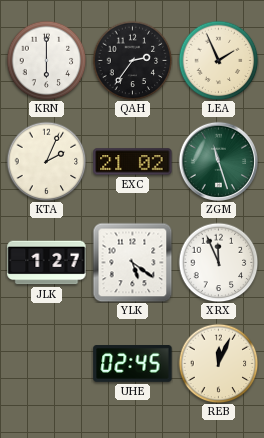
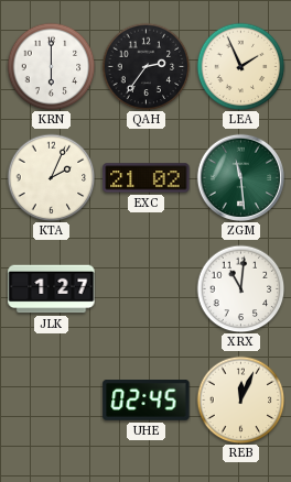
ZGM: 11:27 -> 11:29
YLK: 5:21 -> none
XRX: 11:56 -> 11:01
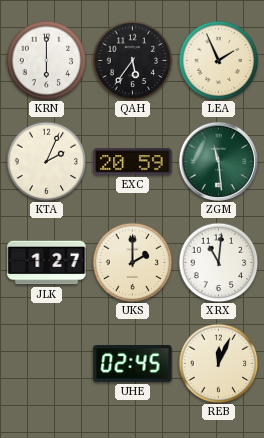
QAH: 2:36 -> 5:36
EXC: 21:02 -> 20:59
UKS: none -> 2:00
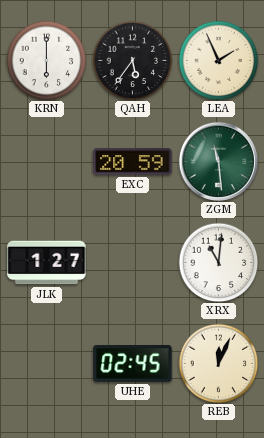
KTA: 2:04 -> none
UKS: 2:00 -> none
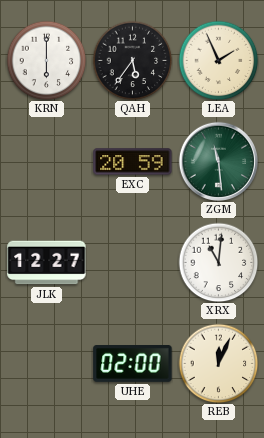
JLK: 1:27 -> 12:27
UHE: 02:45 -> 02:00
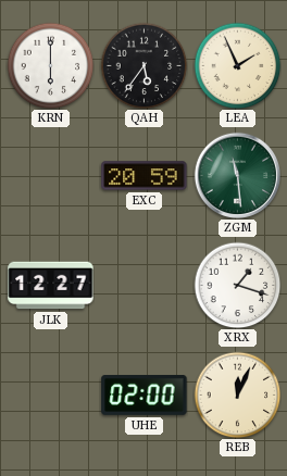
XRX: 11:01 -> 1:18
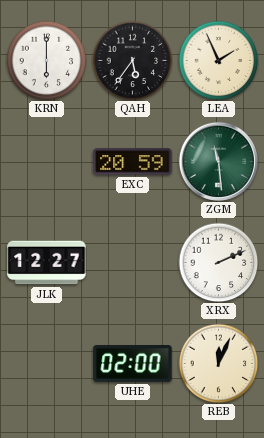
XRX: 1:18 -> 2:11
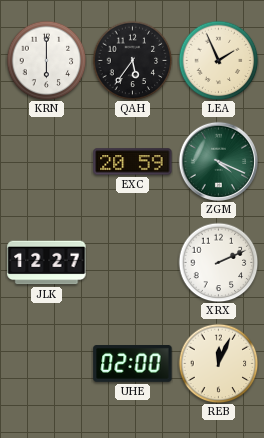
ZGM: 11:29 -> 4:19
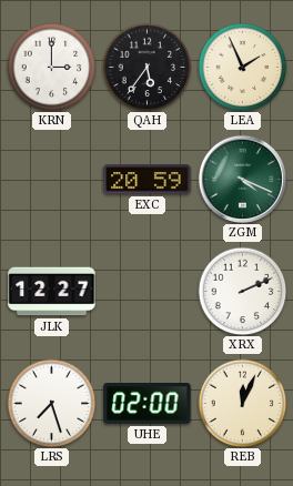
KRN: 6:00 -> 3:00
LRS: none -> 7:27
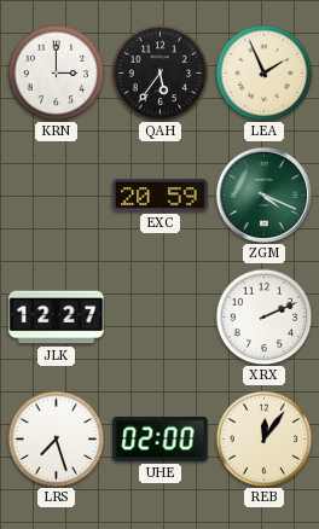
REB: 12:04 -> 12:06
